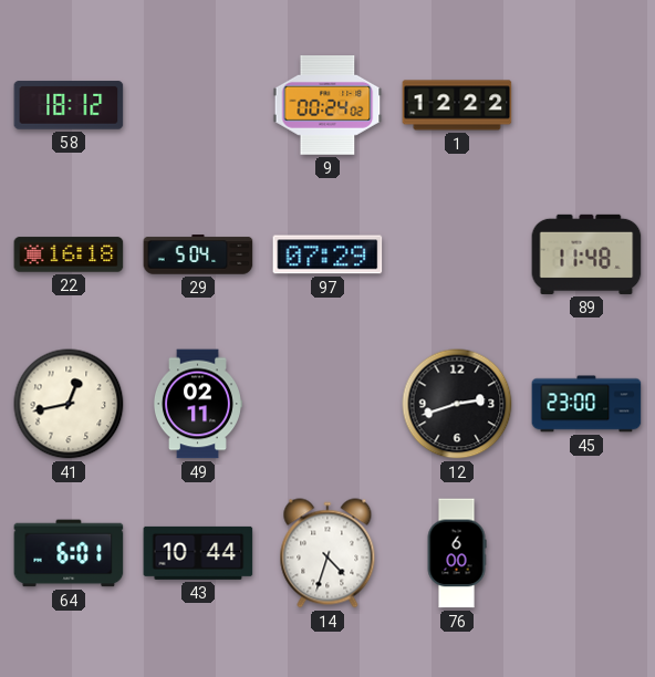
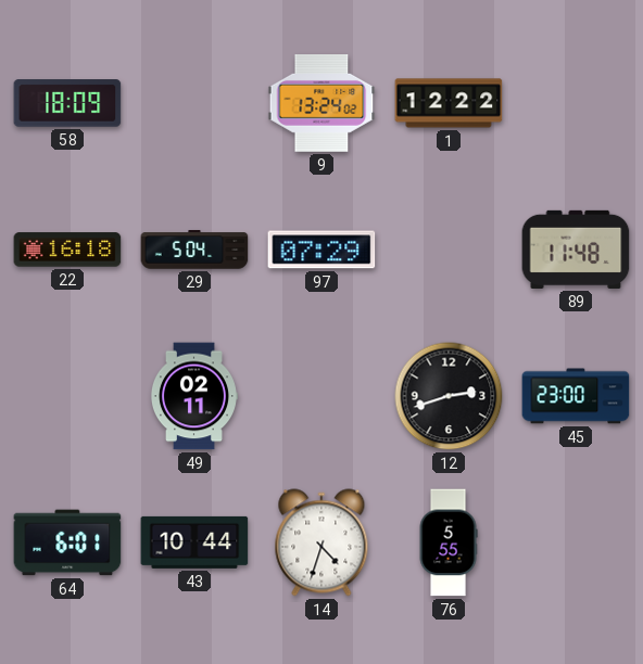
58: 18:12 -> 18:09
9: 00:24 -> 13:24
41: 12:43 -> none
76: 6:00 -> 5:55
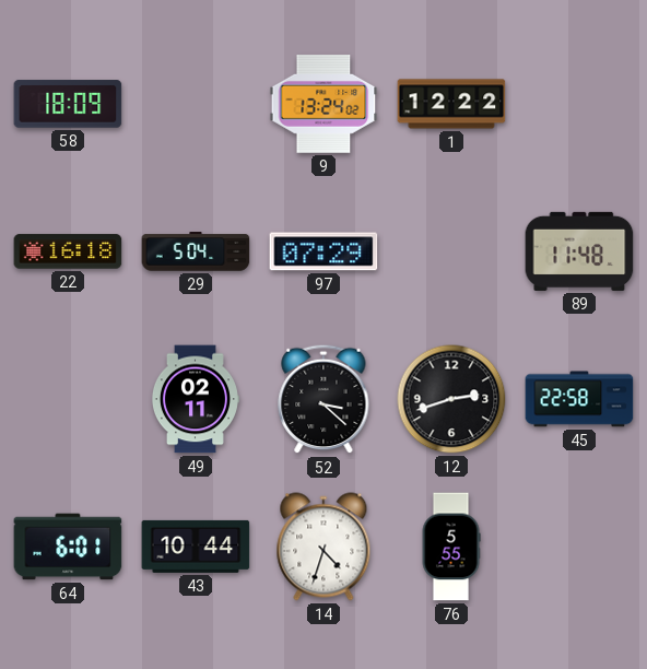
52: none -> 3:22
45: 23:00 -> 22:58
